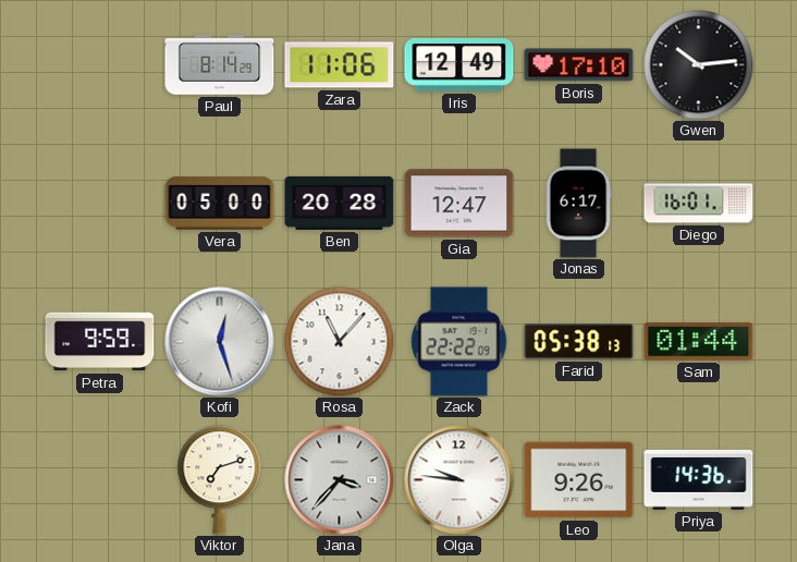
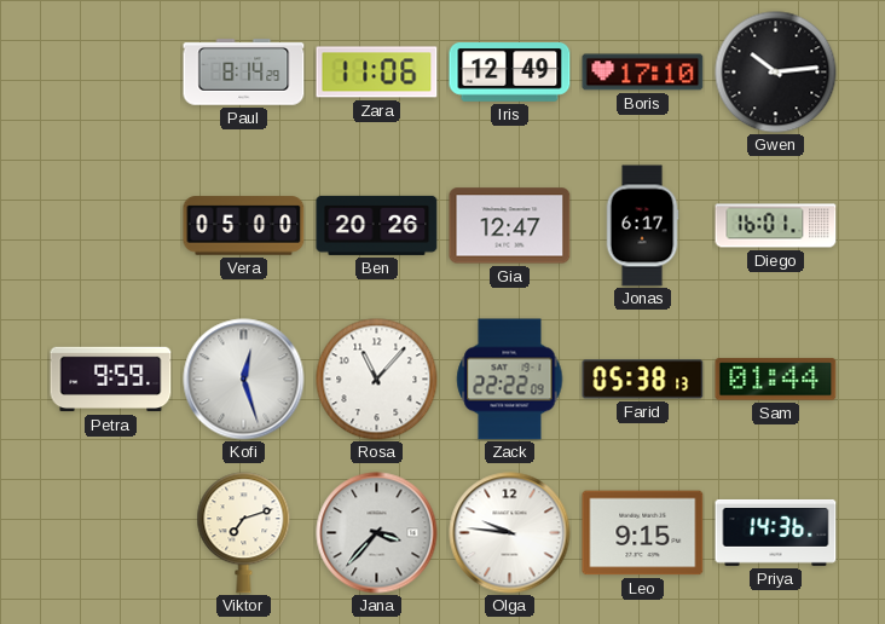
Ben: 20:28 -> 20:26
Leo: 9:26 -> 9:15
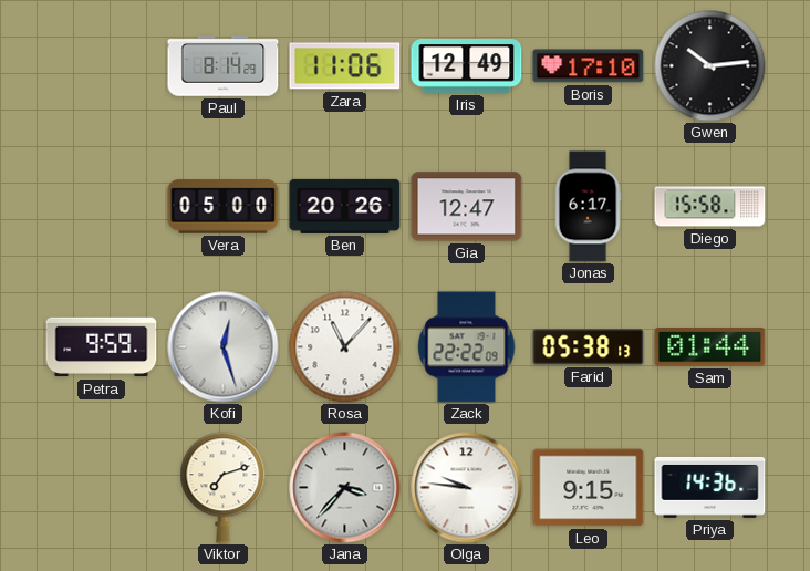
Diego: 16:01 -> 15:58
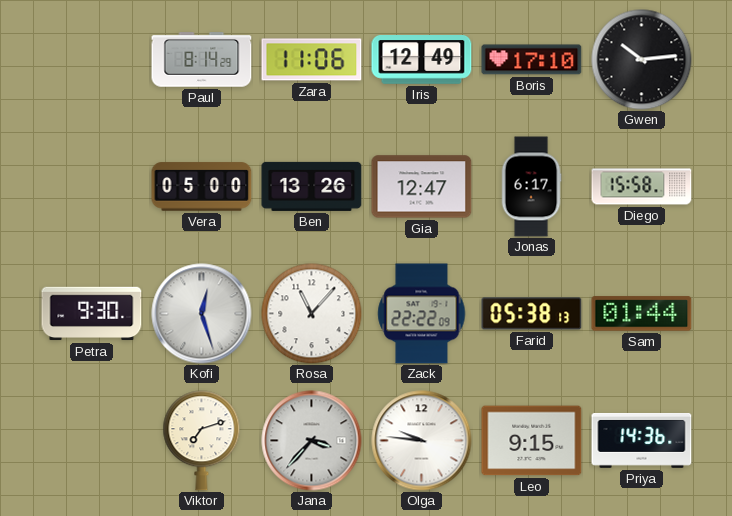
Ben: 20:26 -> 13:26
Petra: 9:59 -> 9:30
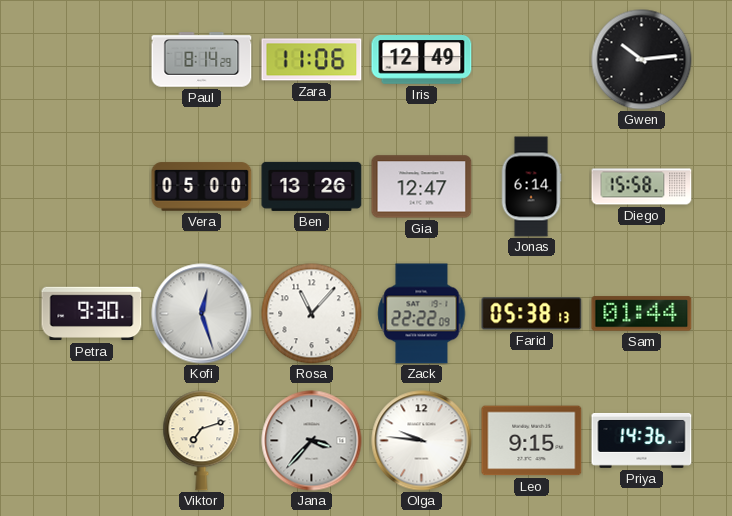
Boris: 17:10 -> none
Jonas: 6:17 -> 6:14
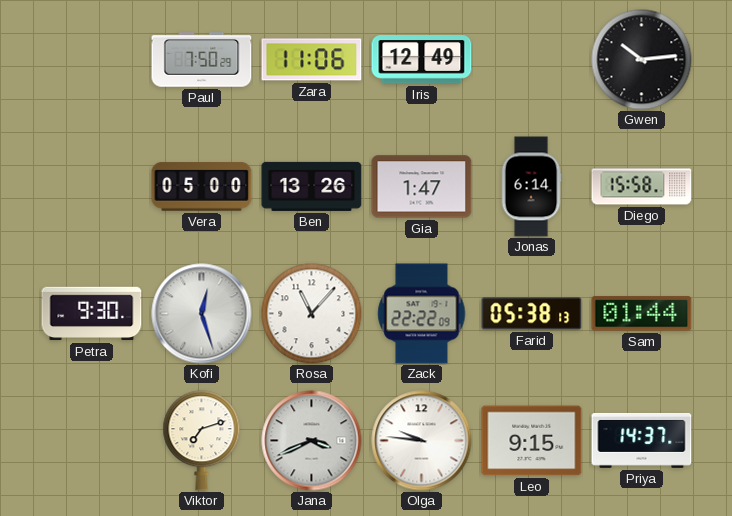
Paul: 8:14 -> 7:50
Gia: 12:47 -> 1:47
Jana: 3:37 -> 3:41
Priya: 14:36 -> 14:37
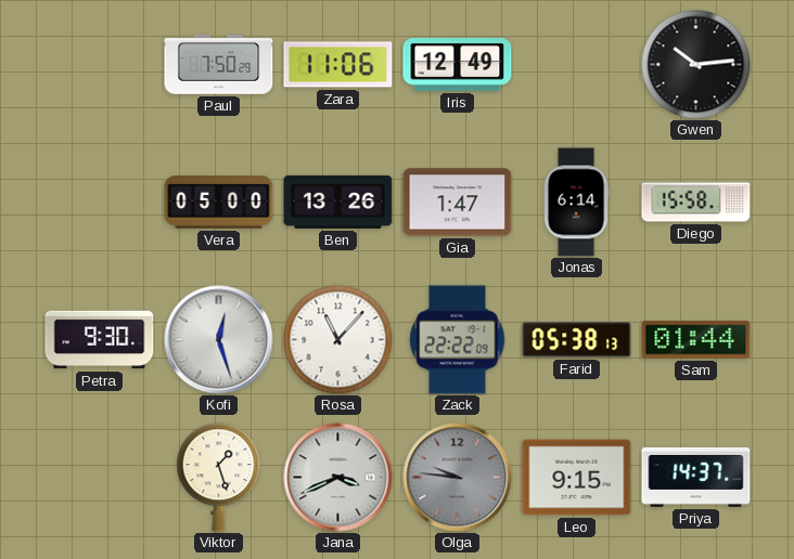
Viktor: 7:12 -> 1:27
Olga dial: white -> grey
